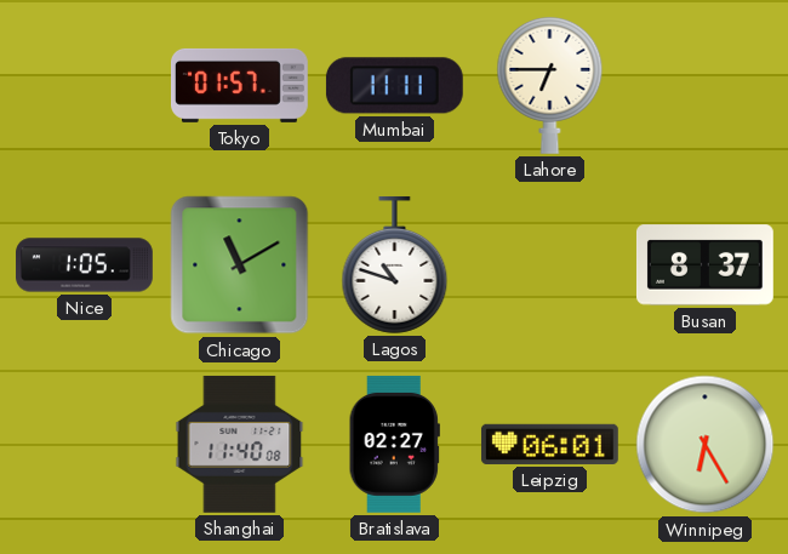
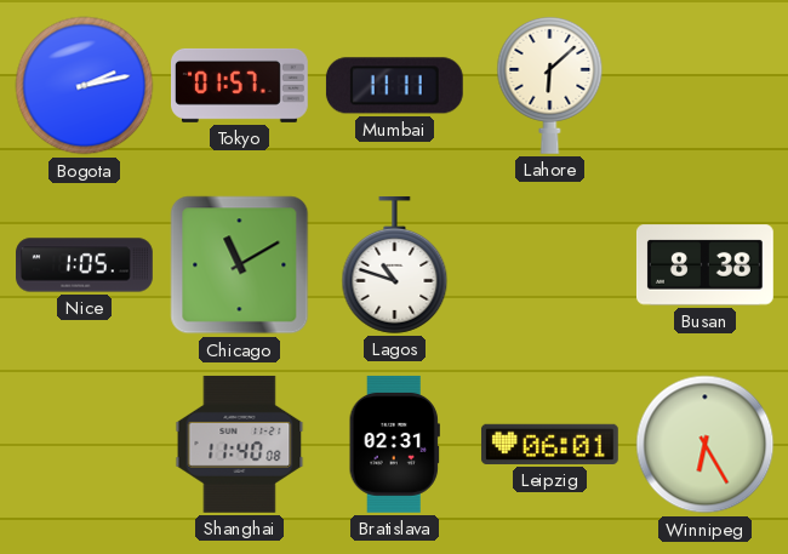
Bogota: none -> 2:13
Lahore: 6:45 -> 6:08
Busan: 8:37 -> 8:38
Bratislava: 02:27 -> 02:31
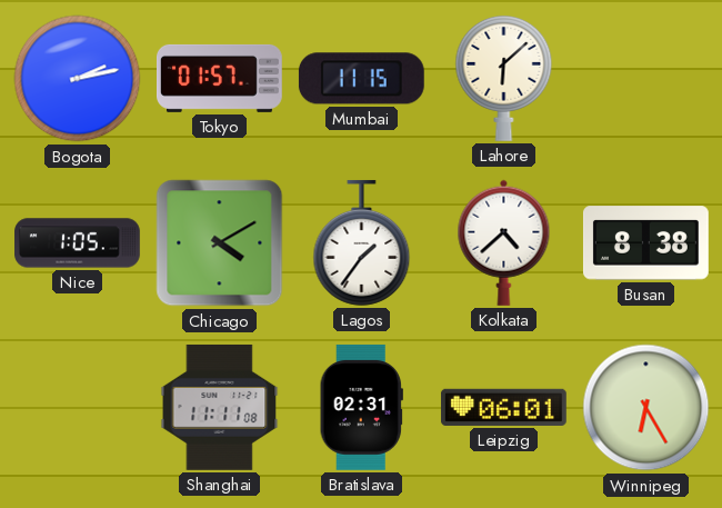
Mumbai: 11:11 -> 11:15
Chicago: 11:10 -> 4:10
Lagos: 10:48 -> 1:36
Kolkata: none -> 4:38
Shanghai: 11:40 -> 11:11
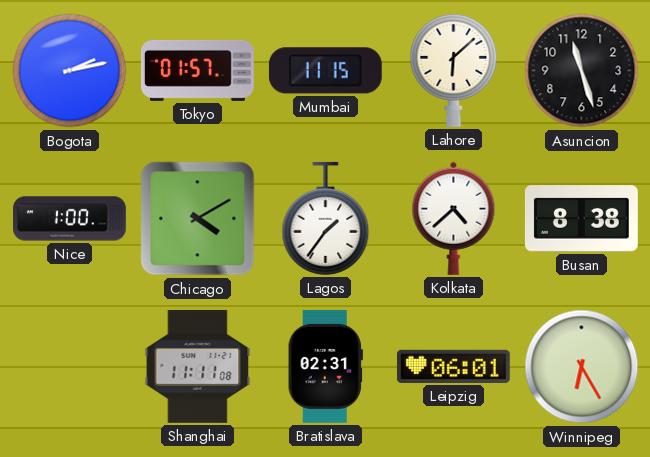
Asuncion: none -> 11:27
Nice: 1:05 -> 1:00
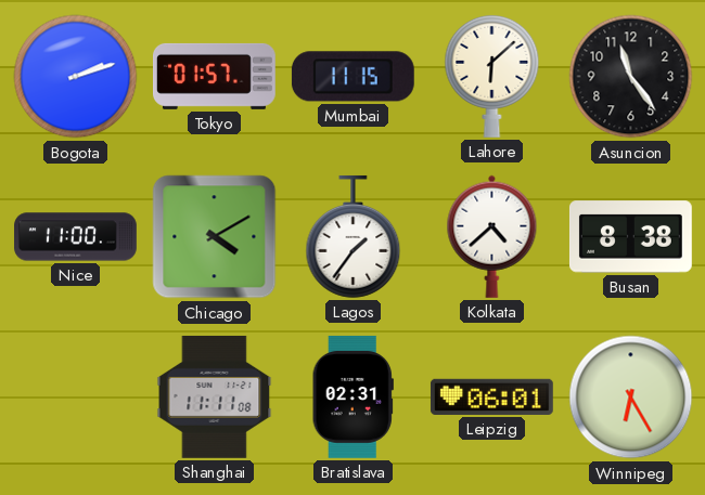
Bogota: 2:13 -> 2:12
Asuncion: 11:27 -> 11:24
Nice: 1:00 -> 11:00
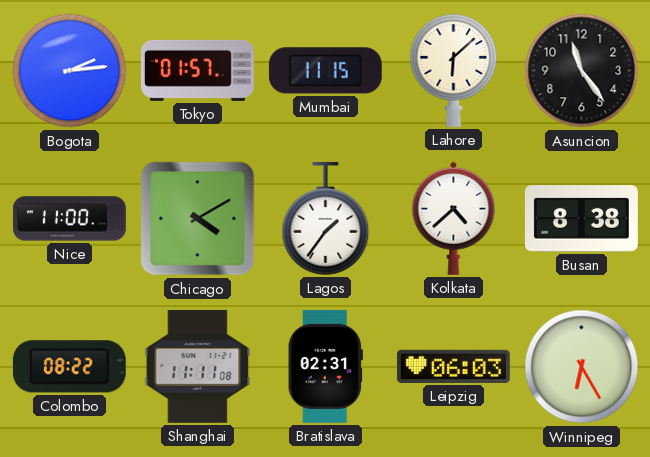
Bogota: 2:12 -> 2:14
Colombo: none -> 08:22
Leipzig: 06:01 -> 06:03
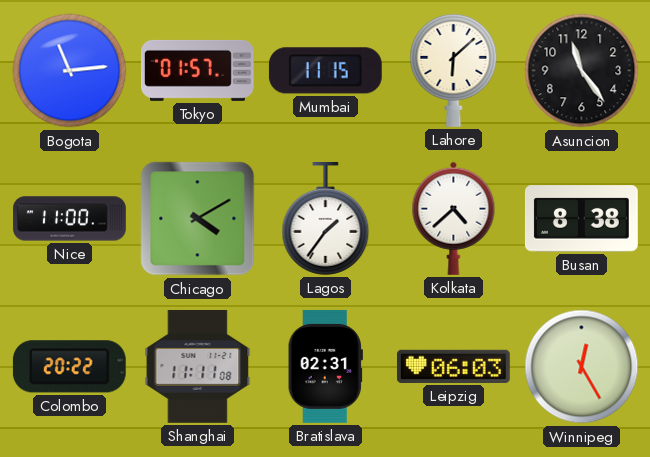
Bogota: 2:14 -> 11:14
Colombo: 08:22 -> 20:22
Winnipeg: 6:25 -> 12:25
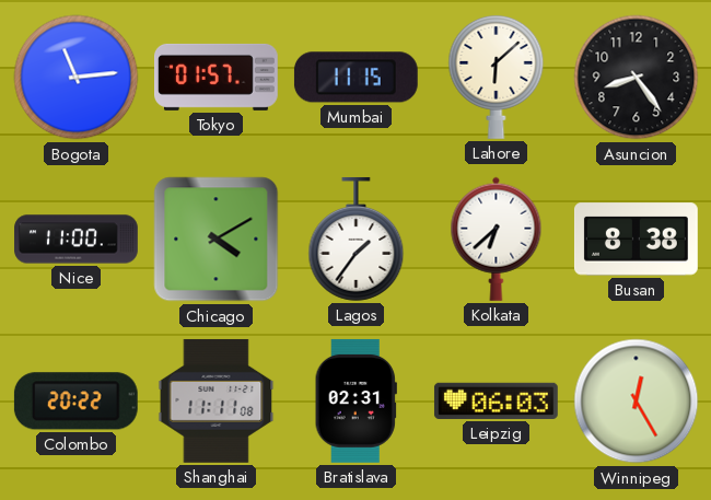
Asuncion: 11:24 -> 8:24
Kolkata: 4:38 -> 6:38
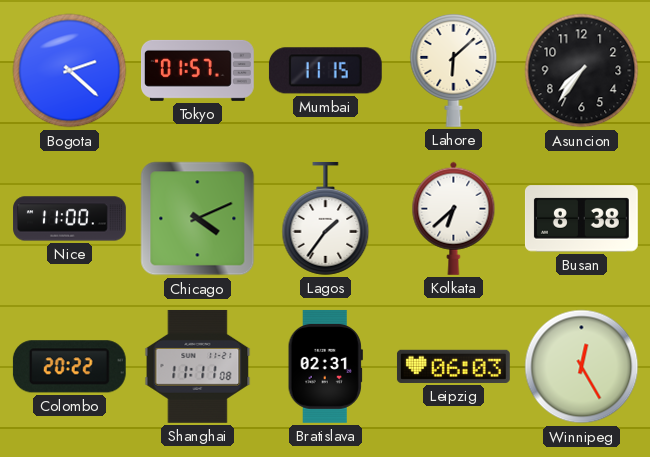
Bogota: 11:14 -> 2:22
Asuncion: 8:24 -> 7:36
Chicago: 4:10 -> 4:11
